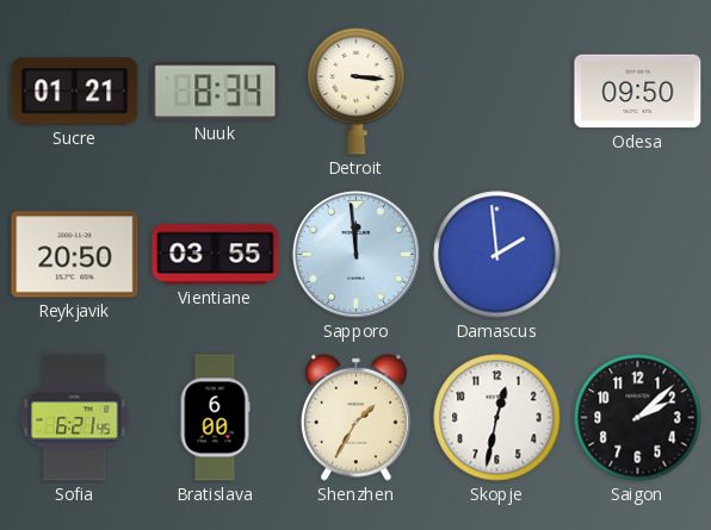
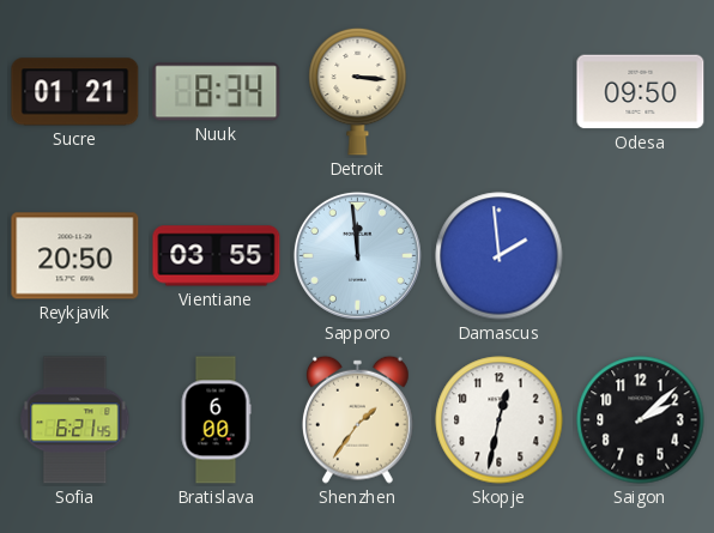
Shenzhen: 1:35 -> 1:36
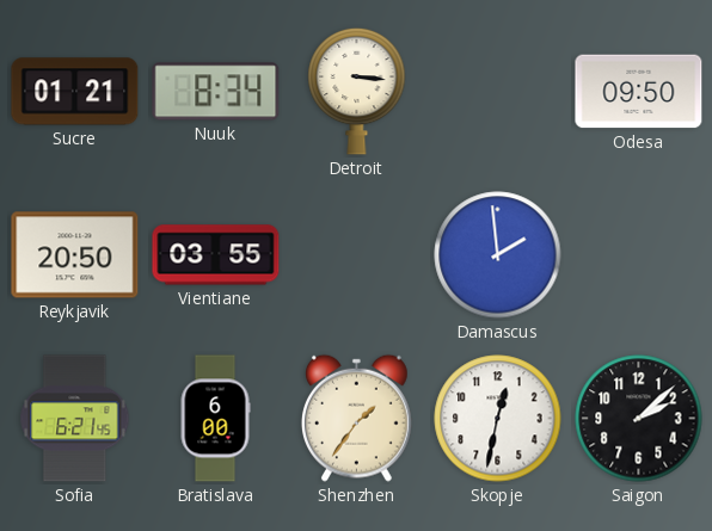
Sapporo: 11:59 -> none
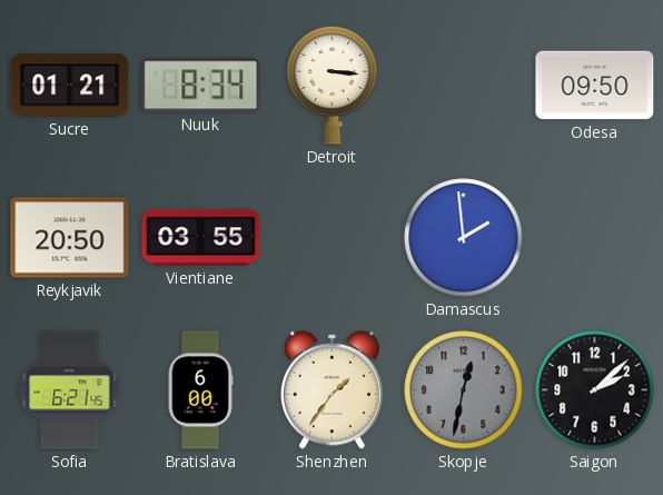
Skopje dial: white -> grey
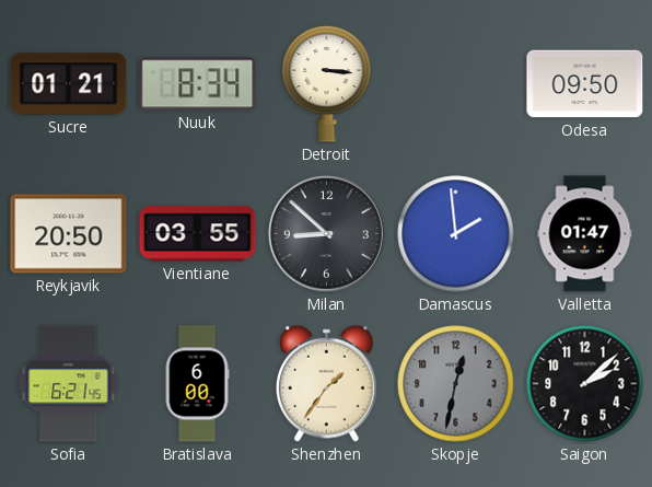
Milan: none -> 8:52
Valletta: none -> 01:47
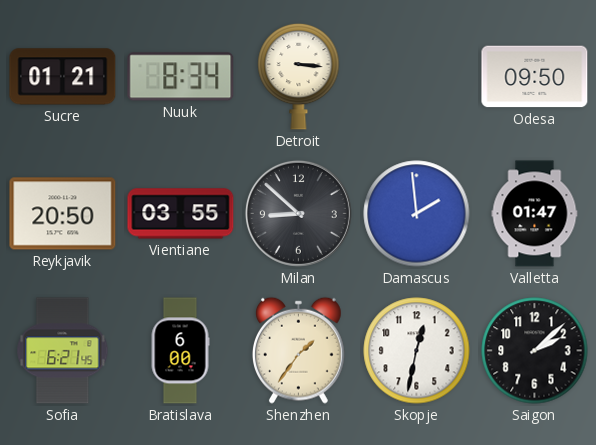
Skopje dial: grey -> white
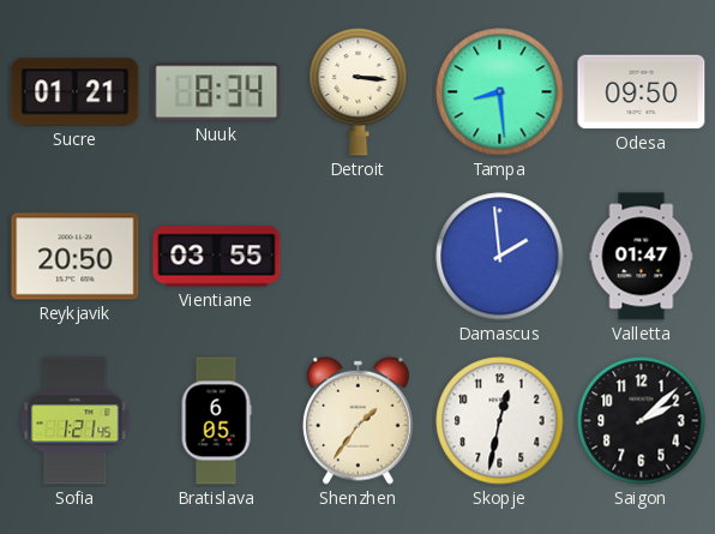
Tampa: none -> 8:29
Milan: 8:52 -> none
Sofia: 6:21 -> 1:21
Bratislava: 6:00 -> 6:05
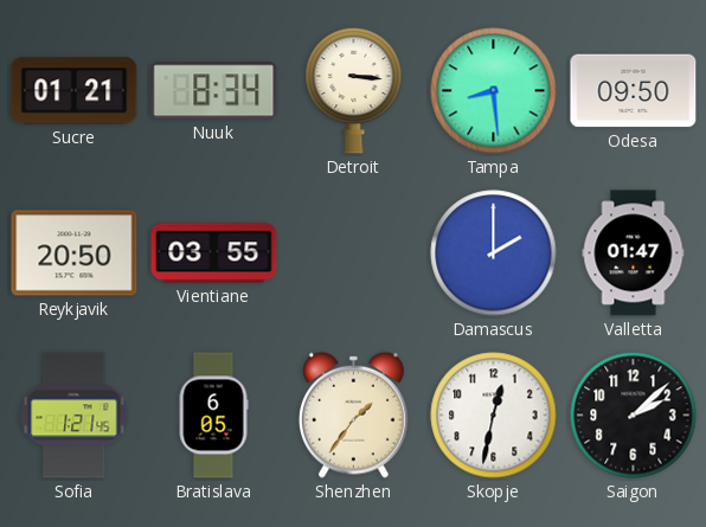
Damascus: 1:59 -> 2:00
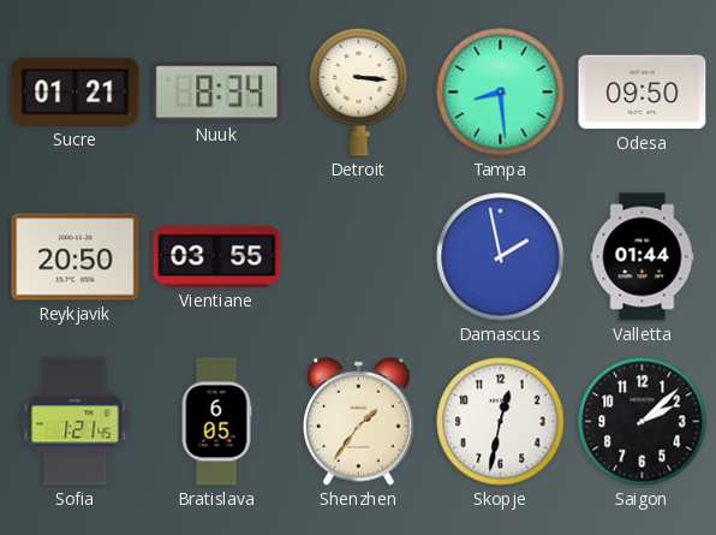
Damascus: 2:00 -> 1:58
Valletta: 01:47 -> 01:44
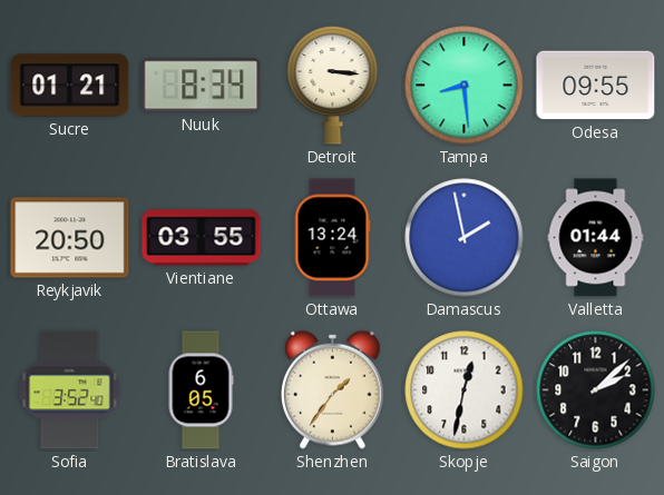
Odesa: 09:50 -> 09:55
Ottawa: none -> 13:24
Sofia: 1:21 -> 3:52
